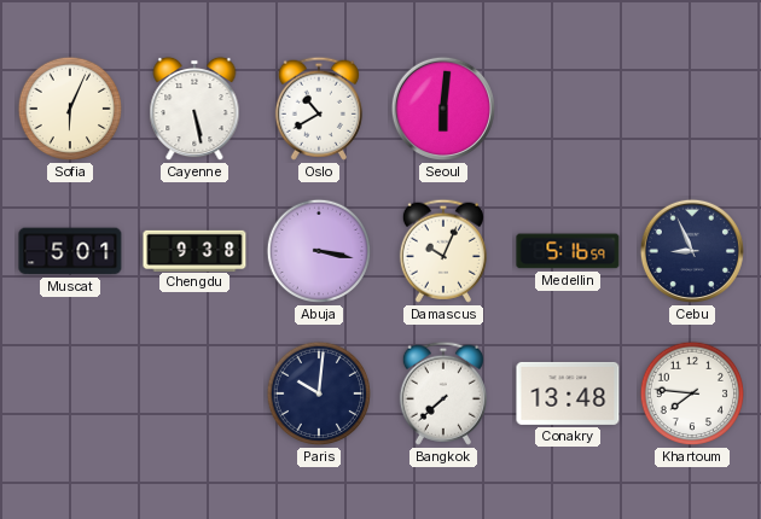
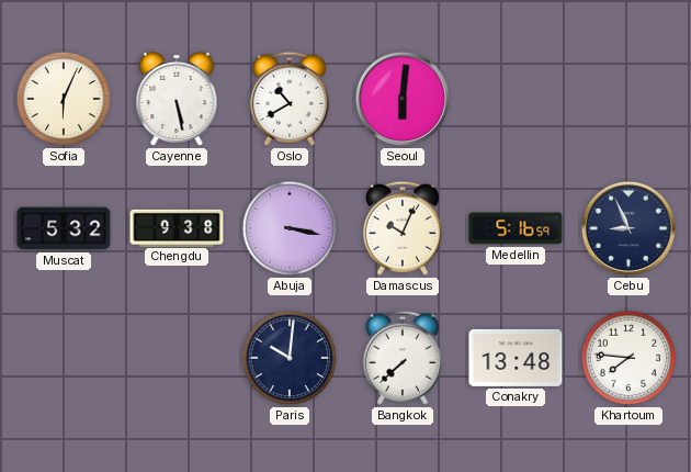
Muscat: 5:01 -> 5:32
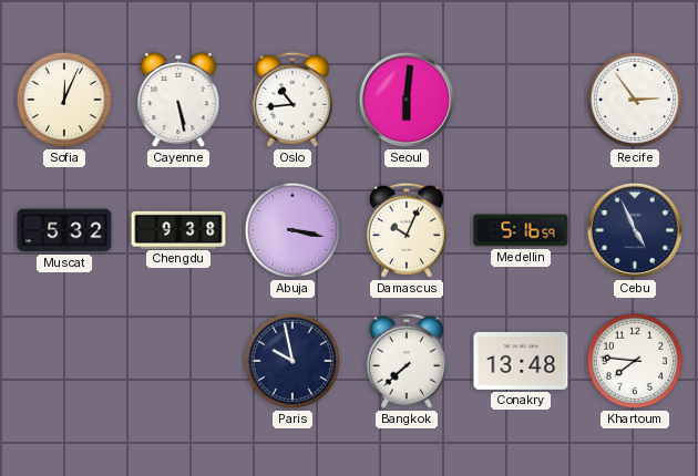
Sofia: 6:04 -> 12:04
Oslo: 10:40 -> 10:44
Recife: none -> 2:54
Cebu: 8:56 -> 4:56
Paris: 10:01 -> 9:58
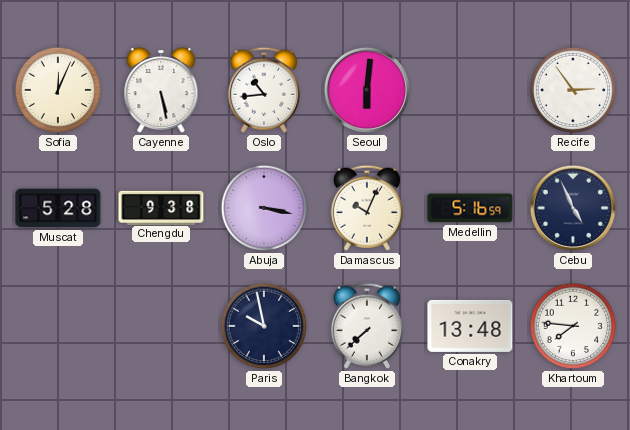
Muscat: 5:32 -> 5:28
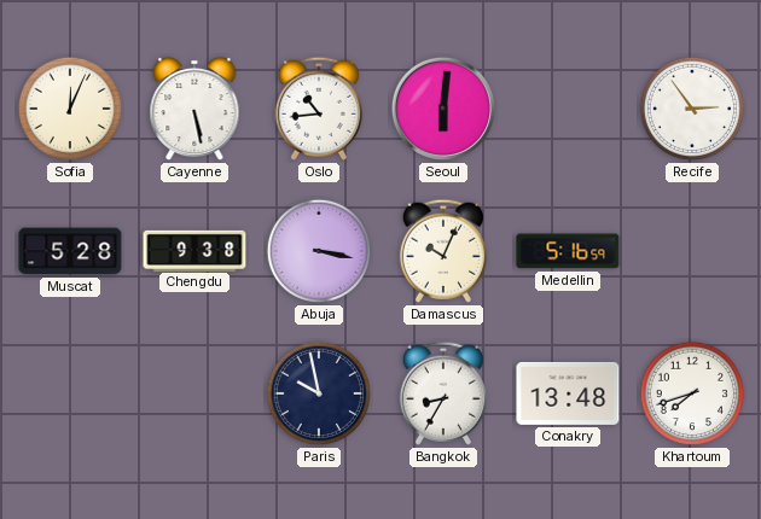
Cebu: 4:56 -> none
Bangkok: 7:38 -> 8:35
Khartoum: 7:46 -> 7:42
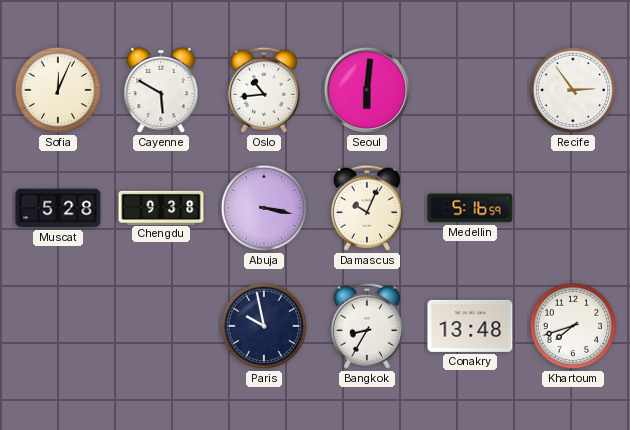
Cayenne: 5:28 -> 5:50
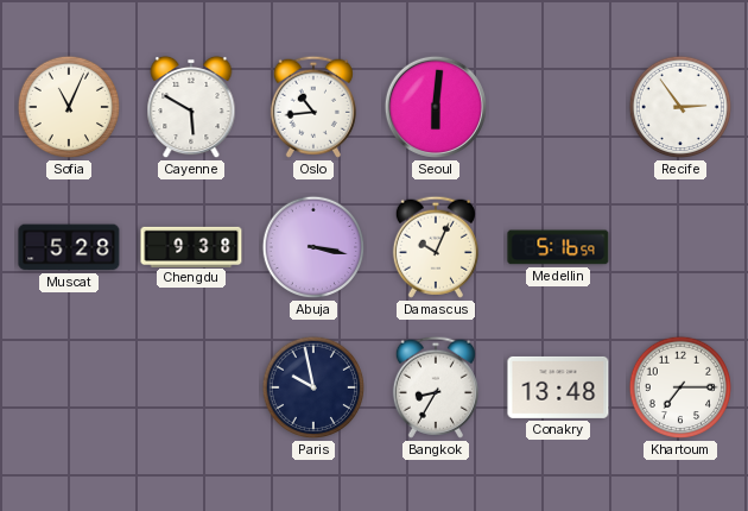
Sofia: 12:04 -> 11:04
Khartoum: 7:42 -> 7:15
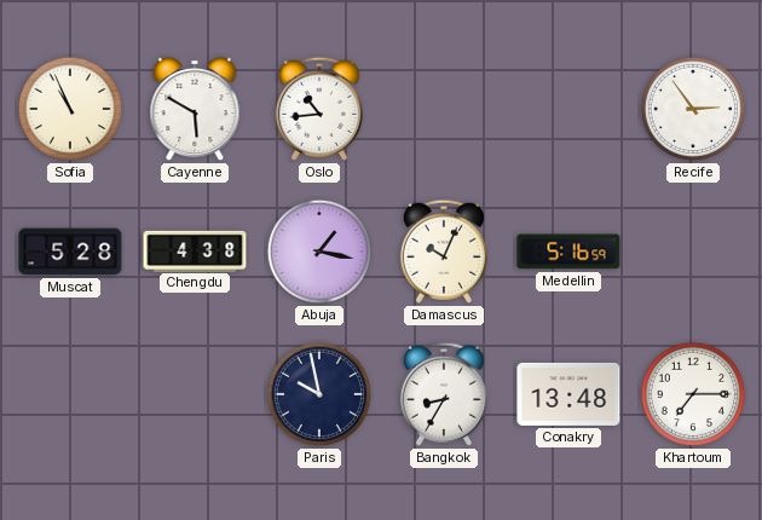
Sofia: 11:04 -> 10:56
Seoul: 6:01 -> none
Chengdu: 9:38 -> 4:38
Abuja: 3:17 -> 1:17
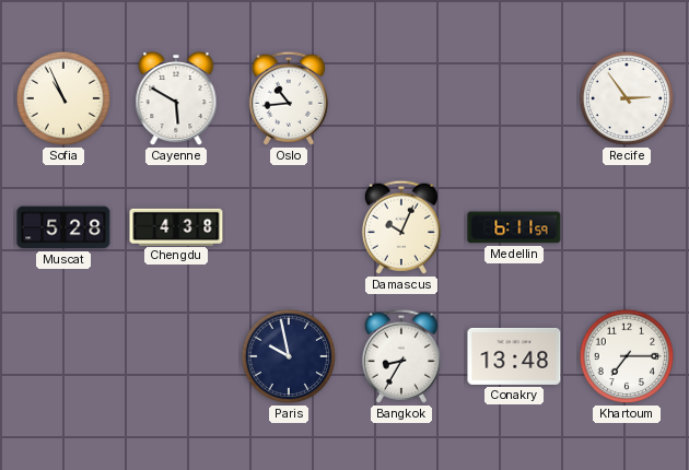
Abuja: 1:17 -> none
Medellin: 5:16 -> 6:11
